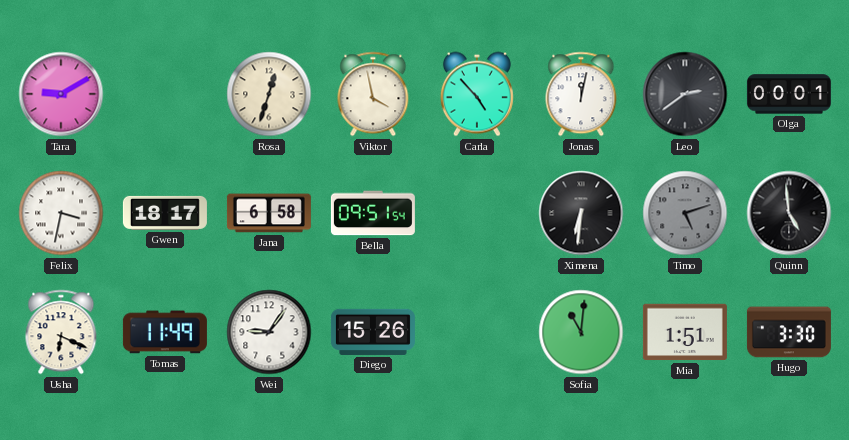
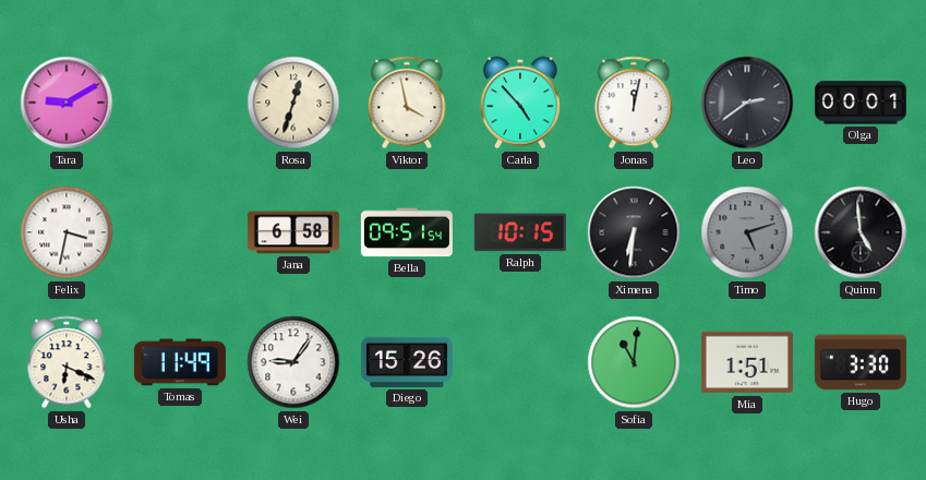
Gwen: 18:17 -> none
Ralph: none -> 10:15
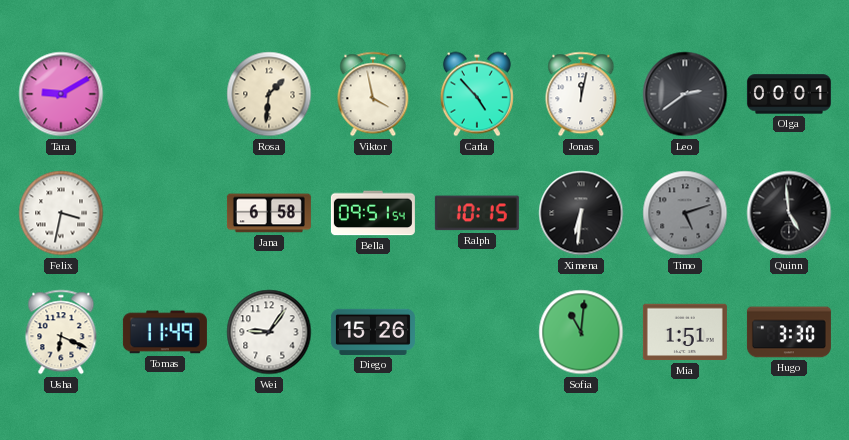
Rosa: 12:33 -> 1:31
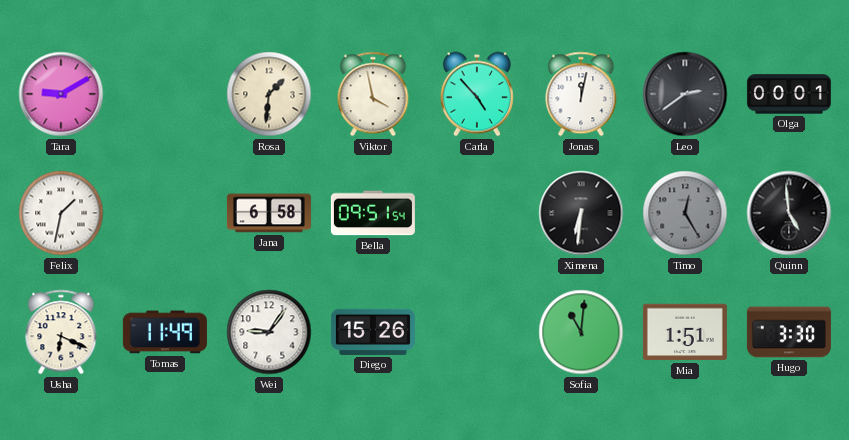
Felix: 3:32 -> 1:32
Ralph: 10:15 -> none
Timo: 5:12 -> 12:25
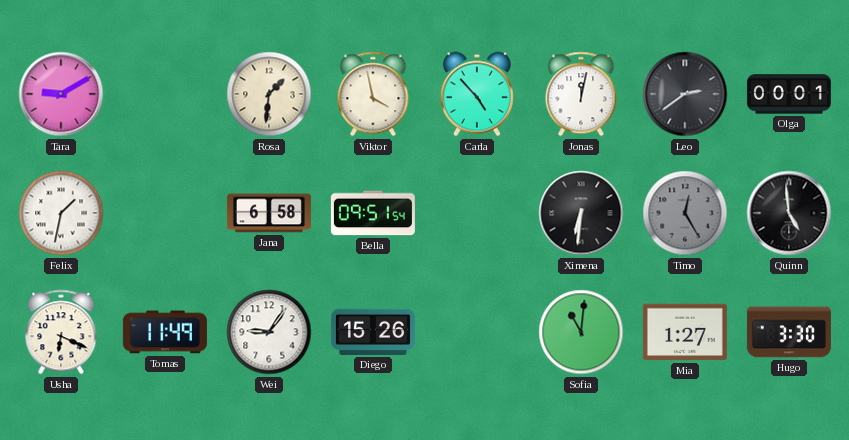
Mia: 1:51 -> 1:27
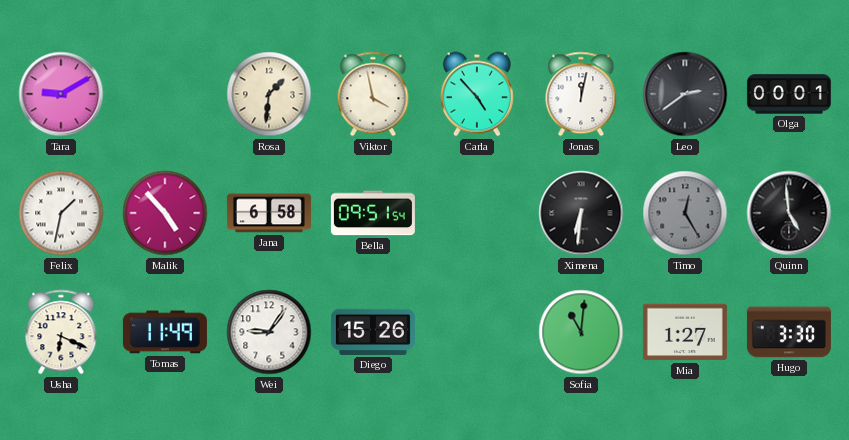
Malik: none -> 4:53
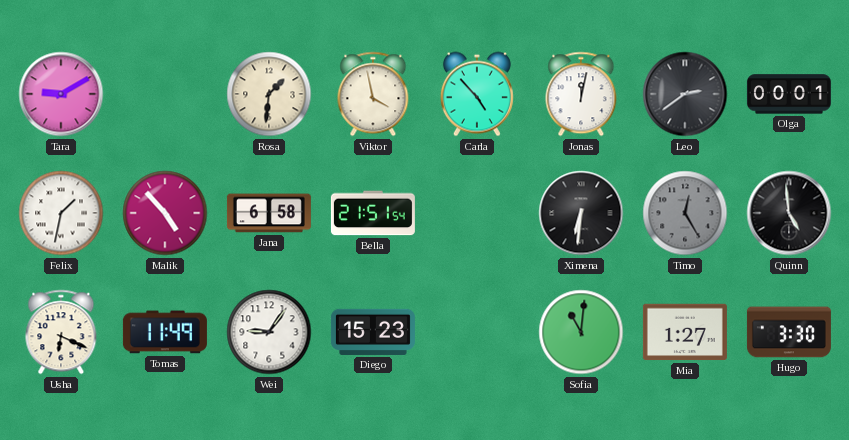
Bella: 09:51 -> 21:51
Diego: 15:26 -> 15:23
